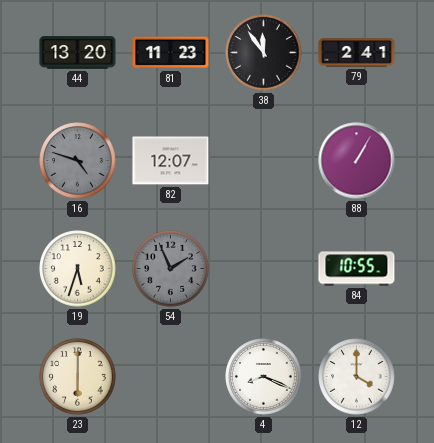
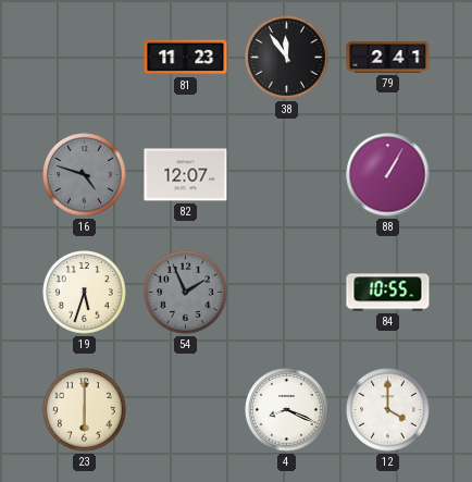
44: 13:20 -> none
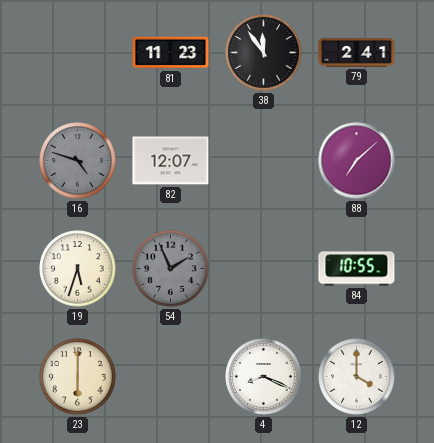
88: 1:05 -> 7:08
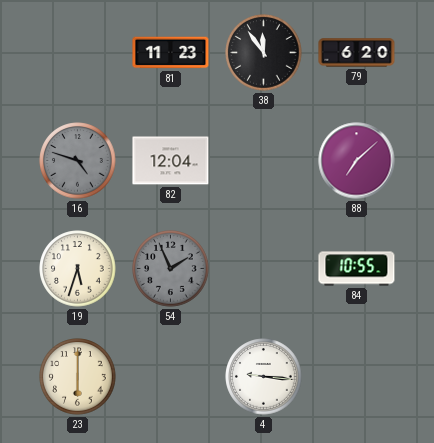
79: 2:41 -> 6:20
82: 12:07 -> 12:04
4: 8:19 -> 9:16
12: 4:00 -> none
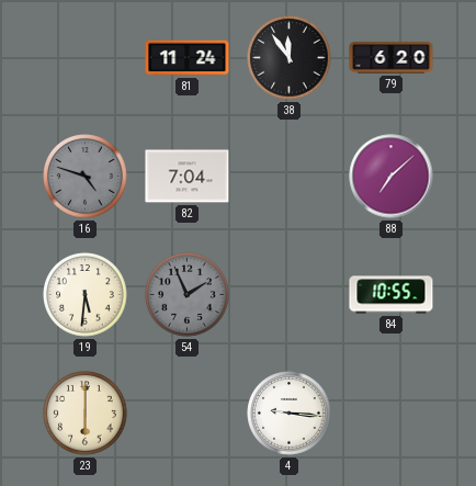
81: 11:23 -> 11:24
82: 12:04 -> 7:04
19: 5:33 -> 5:31
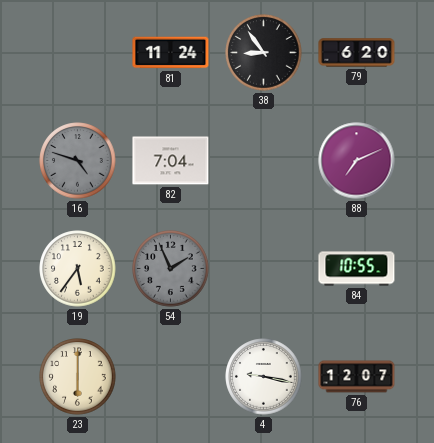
38: 11:54 -> 8:54
88: 7:08 -> 7:11
19: 5:31 -> 5:36
4: 9:16 -> 9:17
76: none -> 12:07
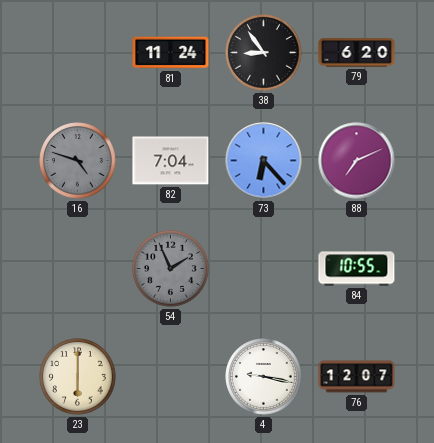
73: none -> 6:23
19: 5:36 -> none
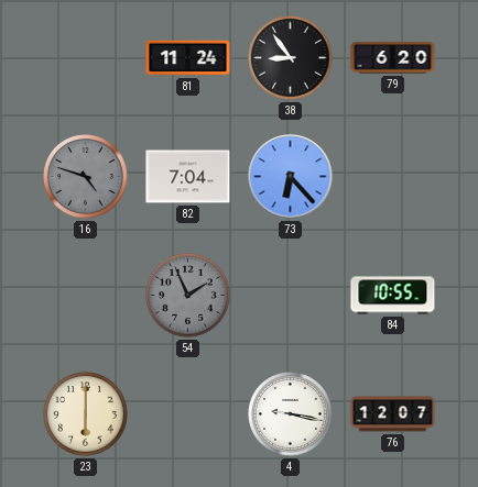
88: 7:11 -> none
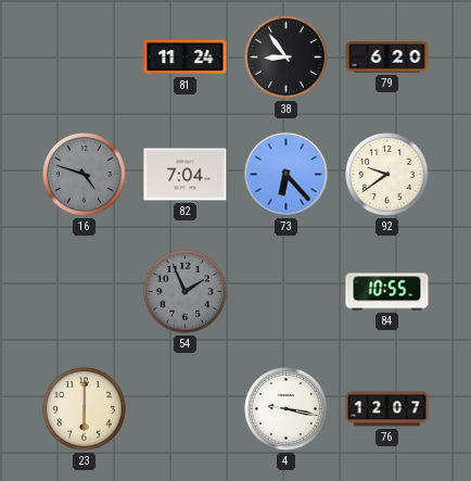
92: none -> 9:39
